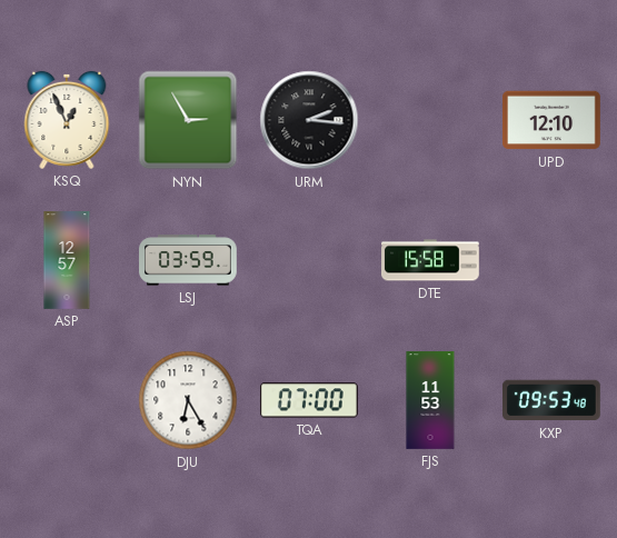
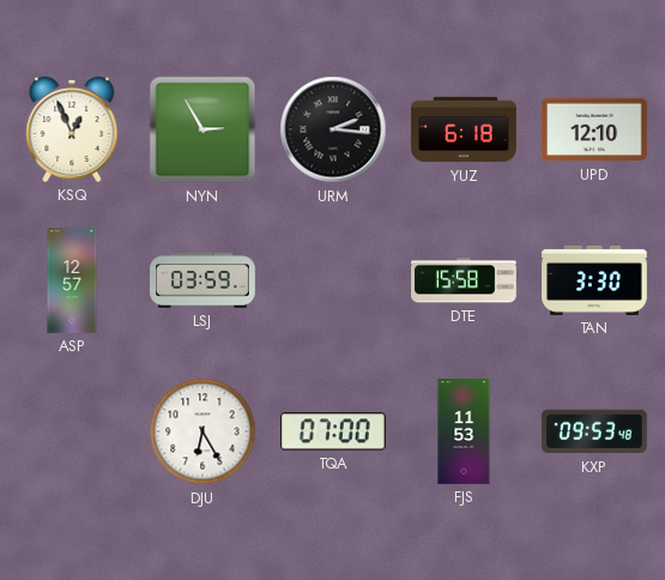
YUZ: none -> 6:18
TAN: none -> 3:30
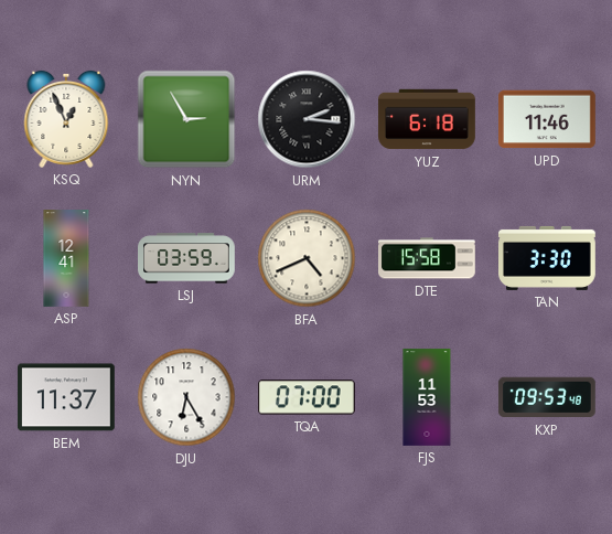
UPD: 12:10 -> 11:46
ASP: 12:57 -> 12:41
BFA: none -> 4:41
BEM: none -> 11:37
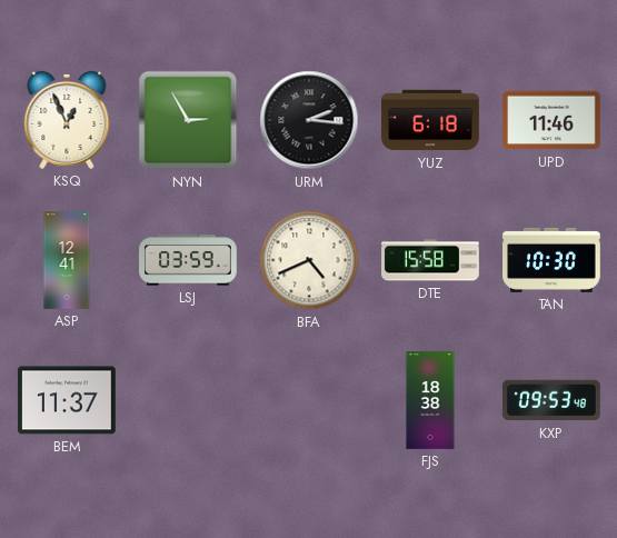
TAN: 3:30 -> 10:30
DJU: 6:25 -> none
TQA: 07:00 -> none
FJS: 11:53 -> 18:38
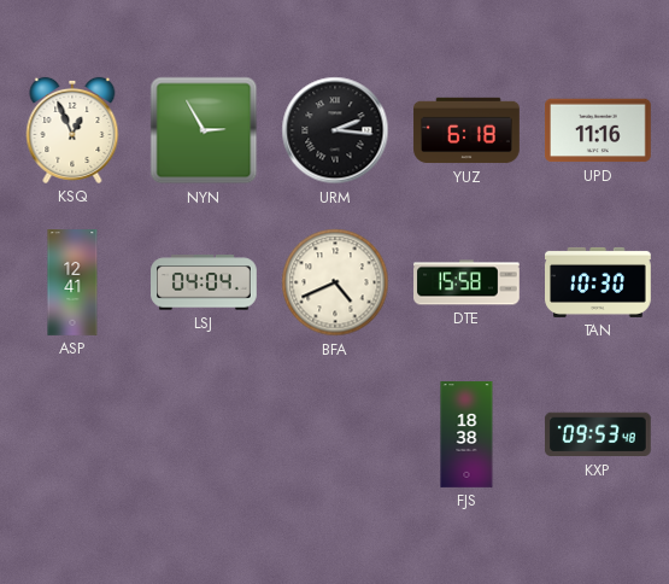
UPD: 11:46 -> 11:16
LSJ: 03:59 -> 04:04
BEM: 11:37 -> none
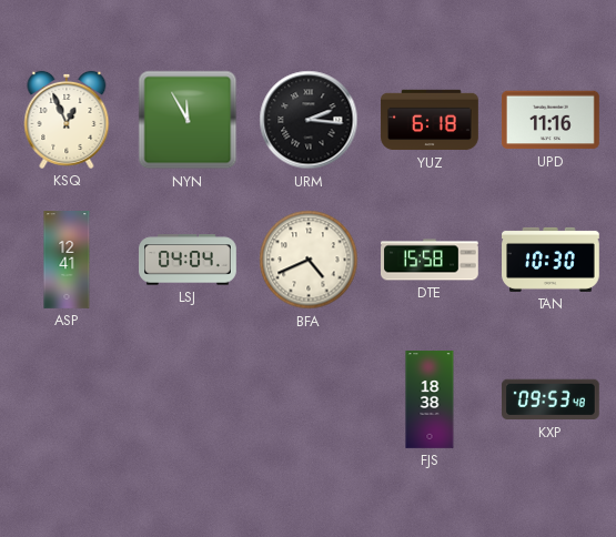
NYN: 2:55 -> 11:55
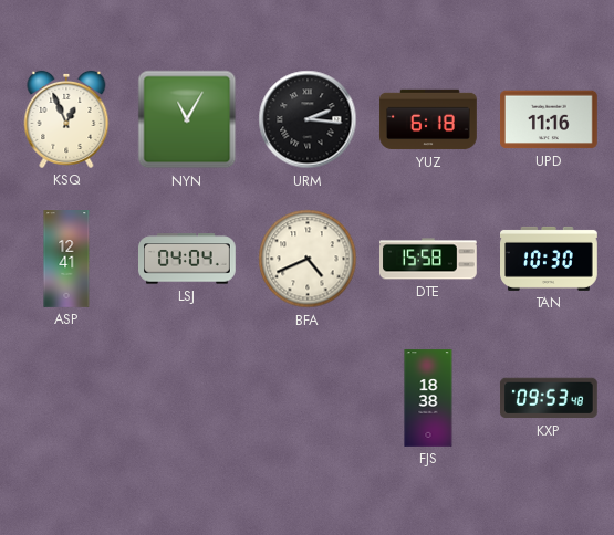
NYN: 11:55 -> 11:05
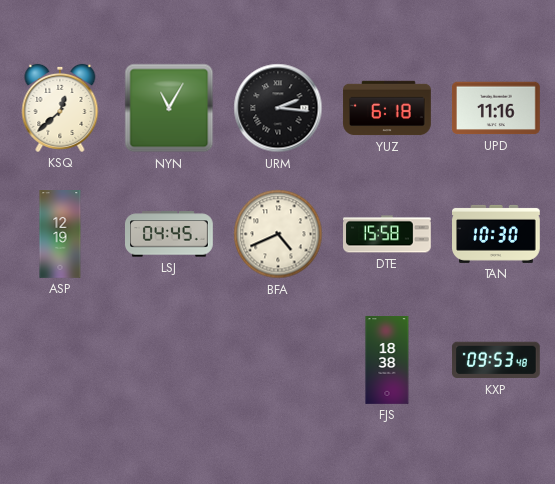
KSQ: 12:56 -> 12:38
ASP: 12:41 -> 12:19
LSJ: 04:04 -> 04:45
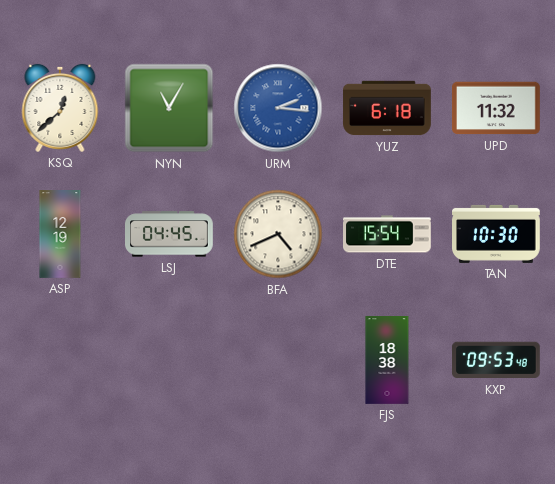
URM dial: black -> blue
UPD: 11:16 -> 11:32
DTE: 15:58 -> 15:54
